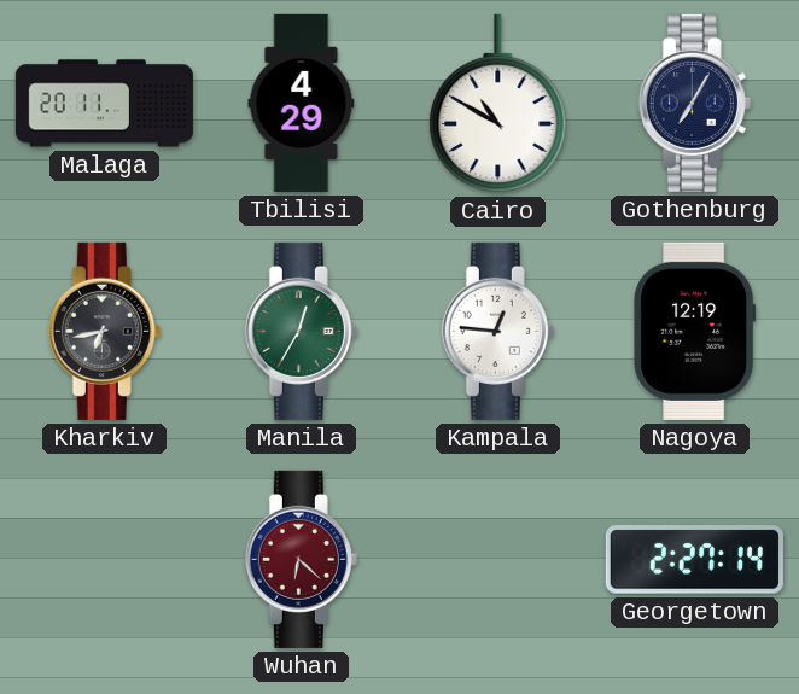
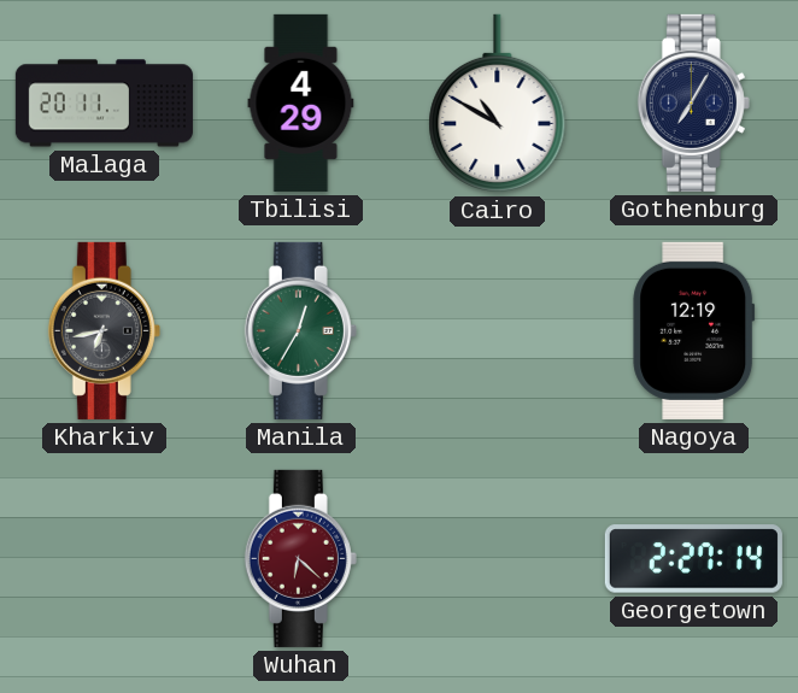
Kampala: 12:46 -> none
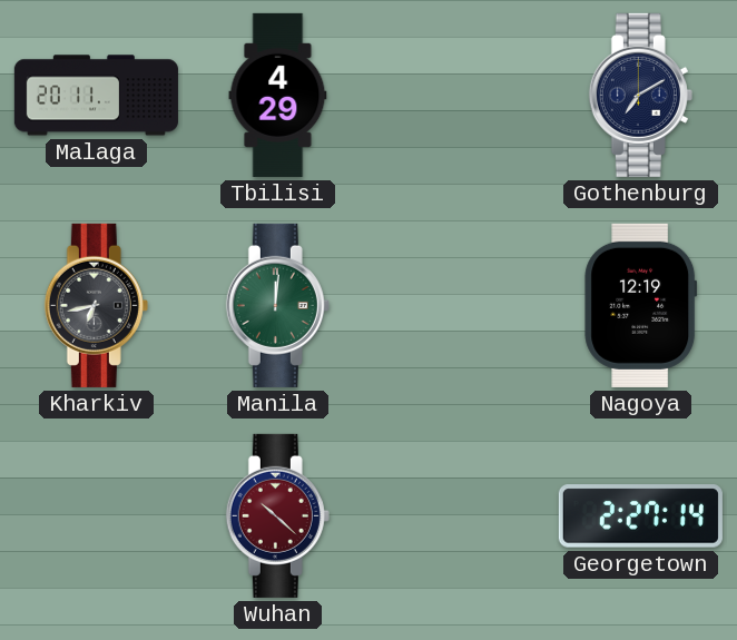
Cairo: 10:50 -> none
Gothenburg: 7:05 -> 7:10
Manila: 12:35 -> 12:01
Wuhan: 6:22 -> 10:22
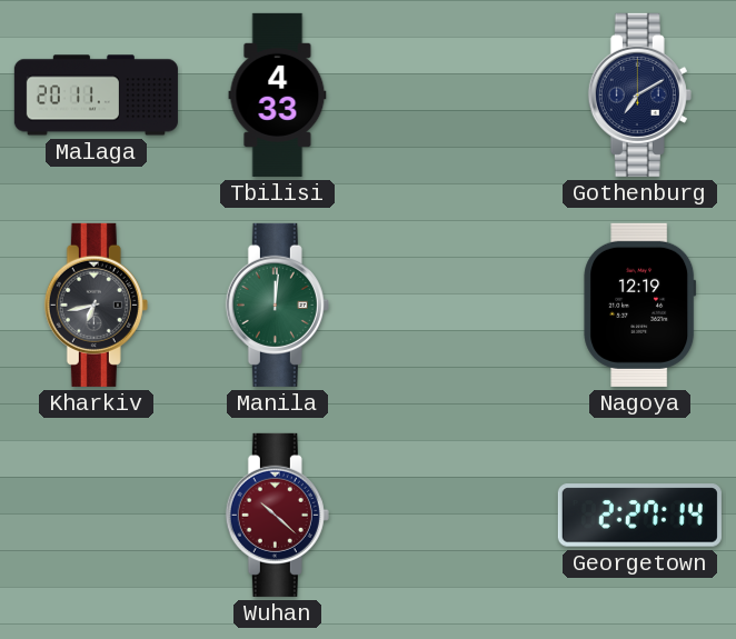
Tbilisi: 4:29 -> 4:33
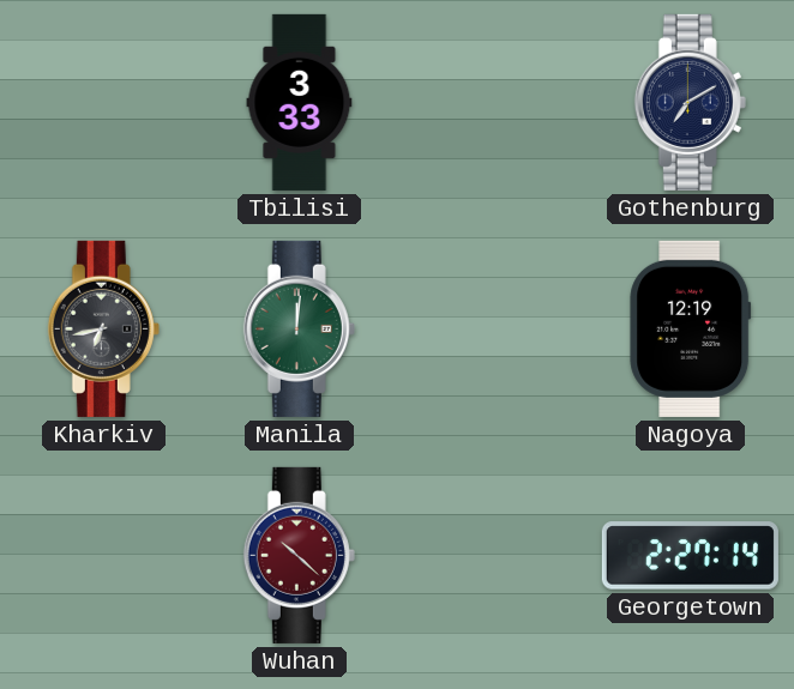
Malaga: 20:11 -> none
Tbilisi: 4:33 -> 3:33
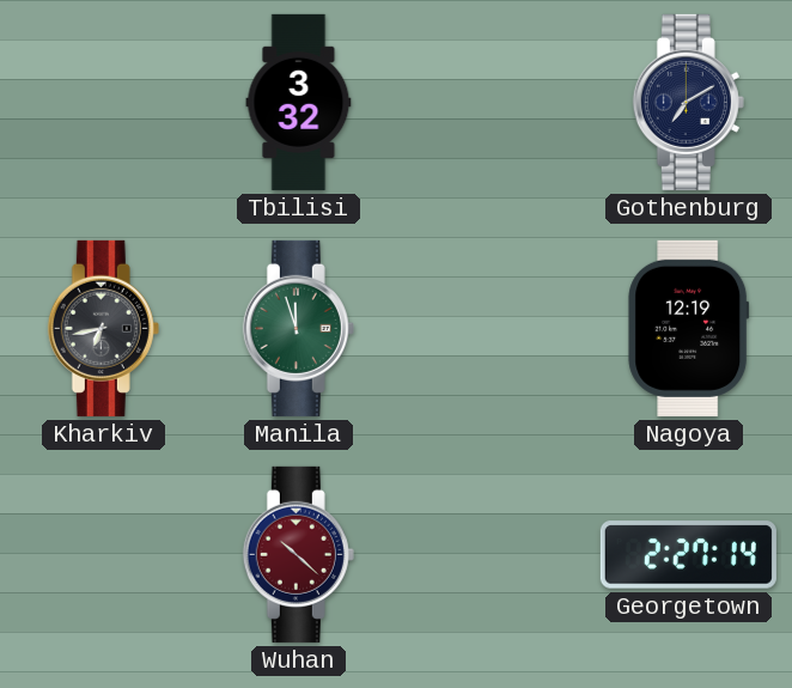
Tbilisi: 3:33 -> 3:32
Manila: 12:01 -> 11:57
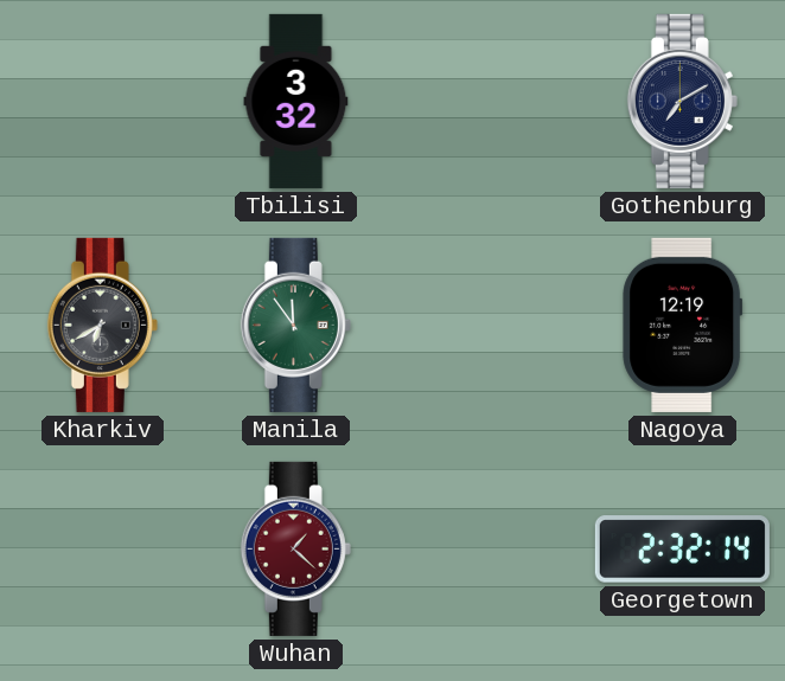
Kharkiv: 6:43 -> 6:40
Manila: 11:57 -> 11:54
Wuhan: 10:22 -> 1:22
Georgetown: 2:27 -> 2:32
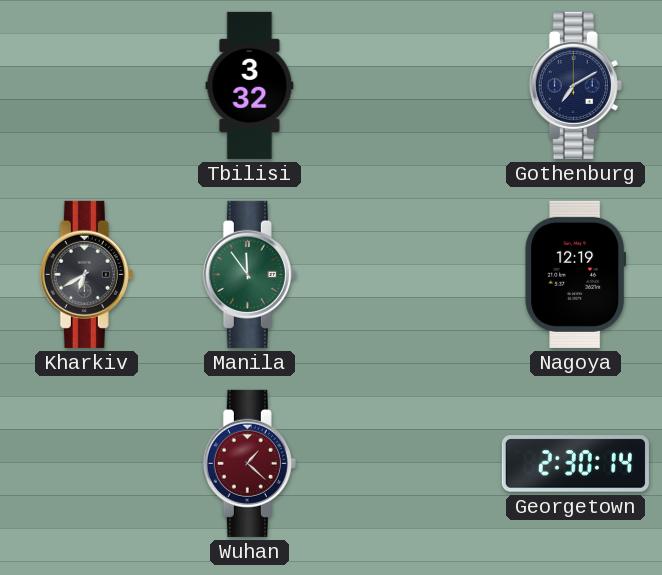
Georgetown: 2:32 -> 2:30
